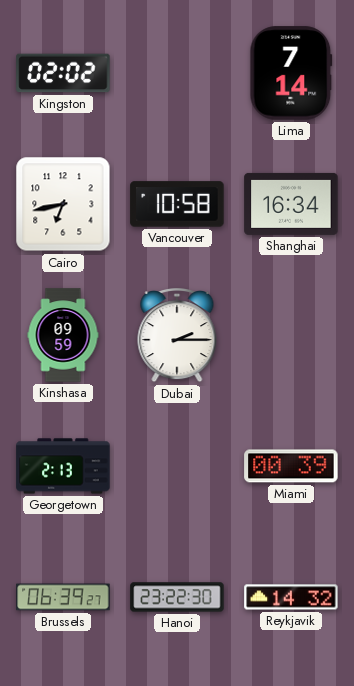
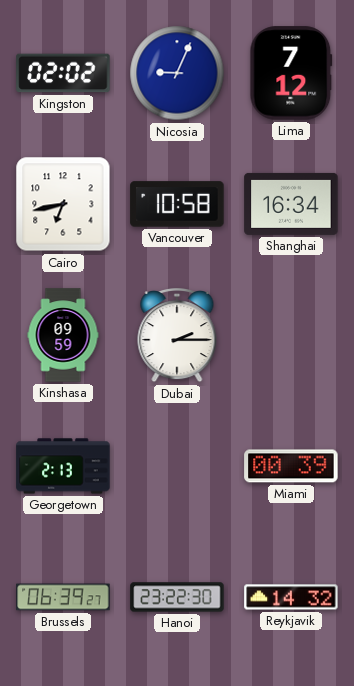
Nicosia: none -> 9:04
Lima: 7:14 -> 7:12
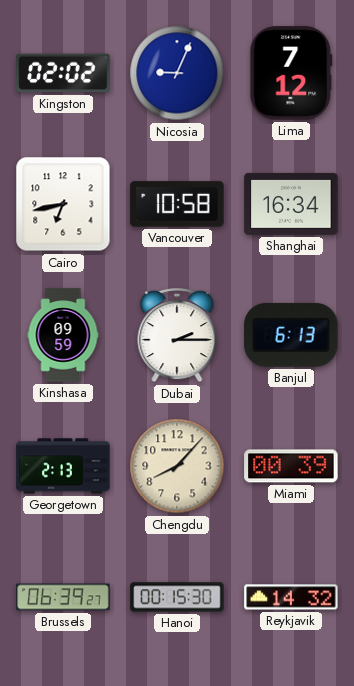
Banjul: none -> 6:13
Chengdu: none -> 8:07
Hanoi: 23:22 -> 00:15
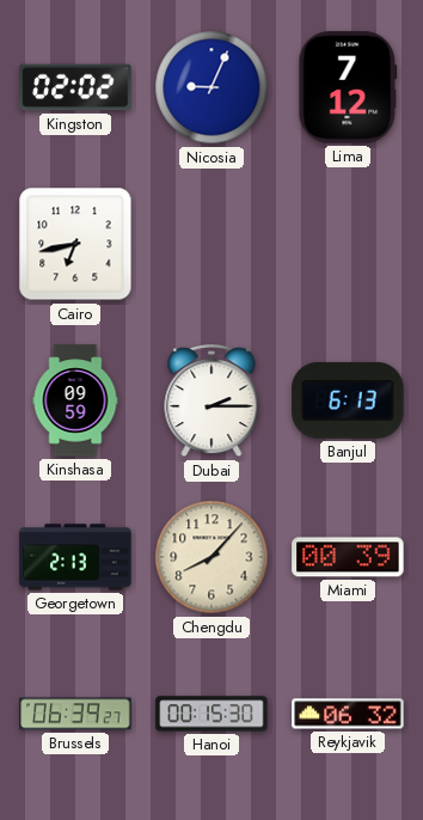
Vancouver: 10:58 -> none
Shanghai: 16:34 -> none
Reykjavik: 14:32 -> 06:32
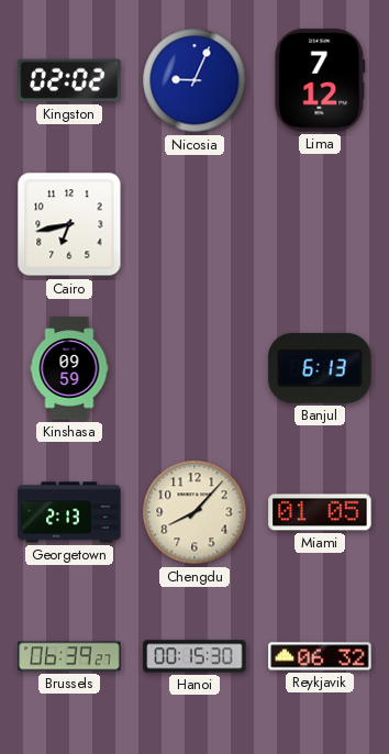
Dubai: 2:15 -> none
Miami: 00:39 -> 01:05
